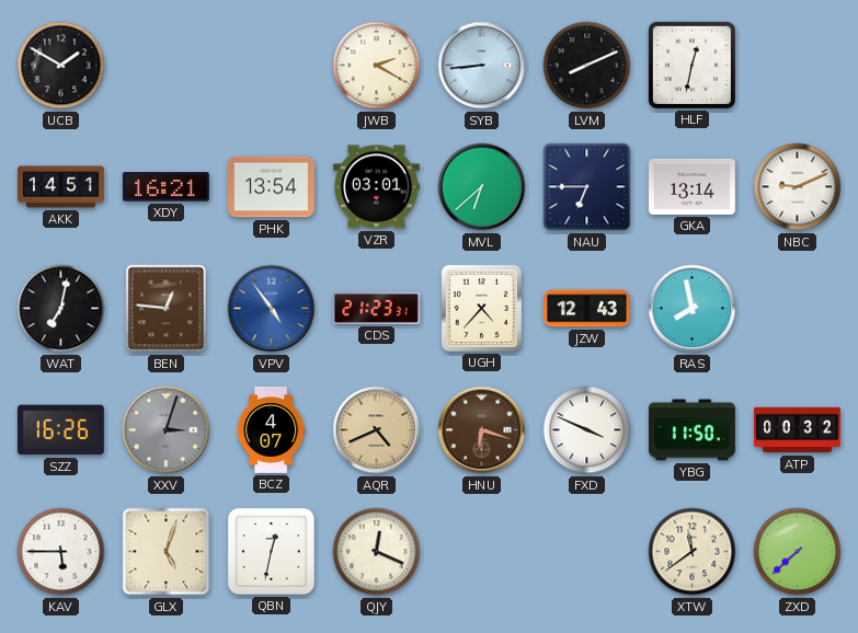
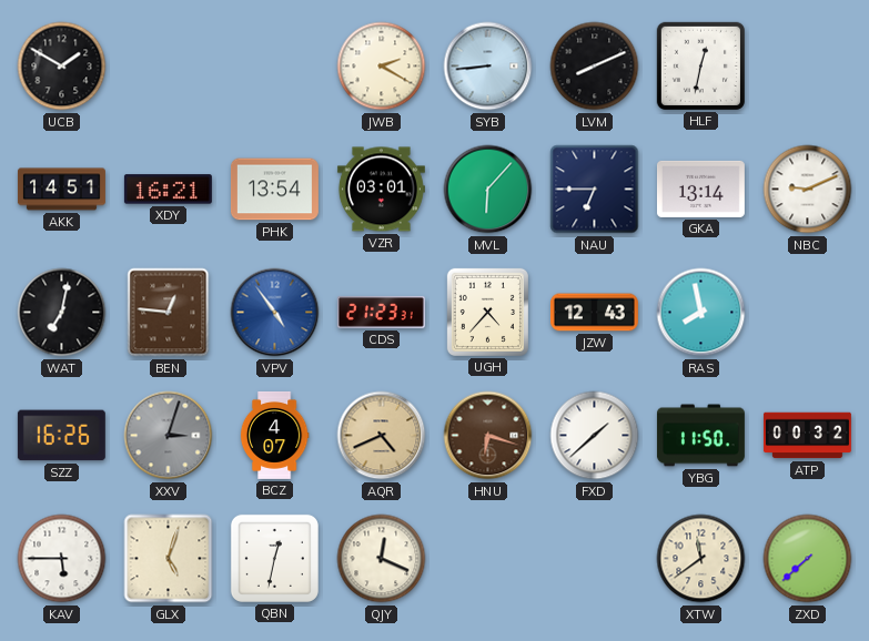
MVL: 6:38 -> 6:07
FXD: 3:49 -> 1:38
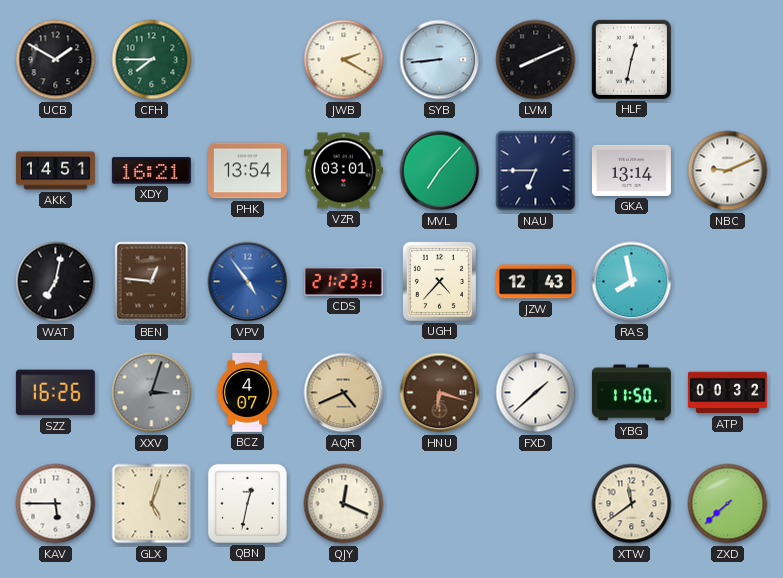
CFH: none -> 7:45
MVL: 6:07 -> 7:07
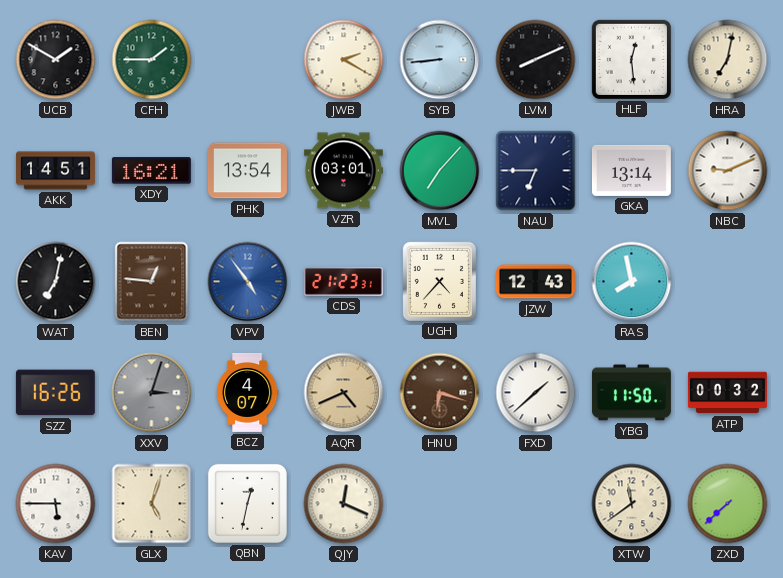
CFH: 7:45 -> 1:45
HLF: 12:32 -> 12:29
HRA: none -> 7:02
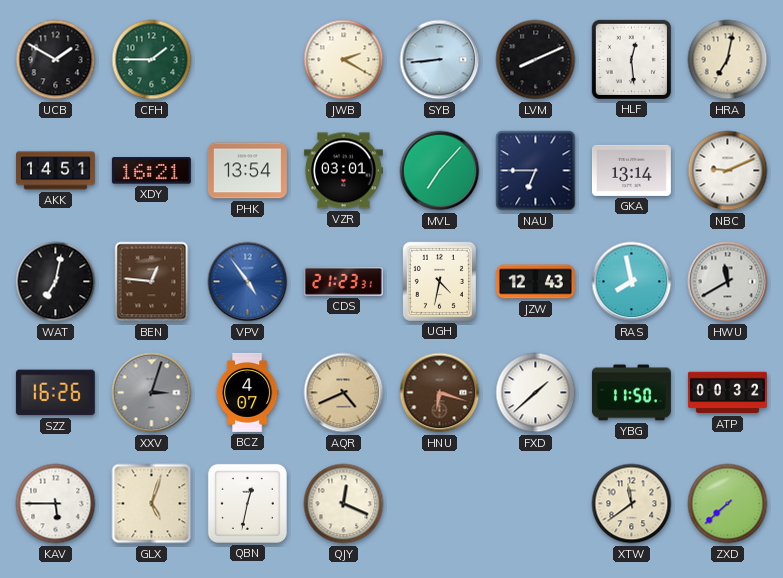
UGH: 4:37 -> 4:32
HWU: none -> 11:40
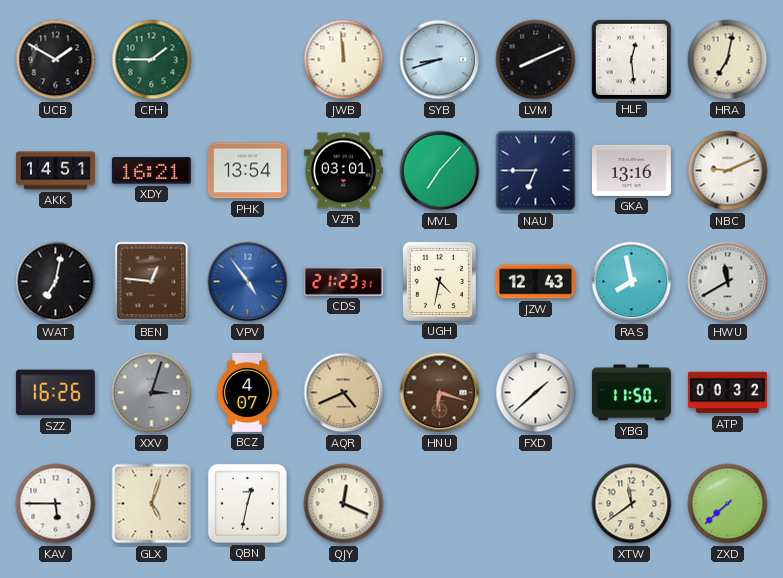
JWB: 2:20 -> 11:59
SYB: 8:44 -> 8:42
GKA: 13:14 -> 13:16
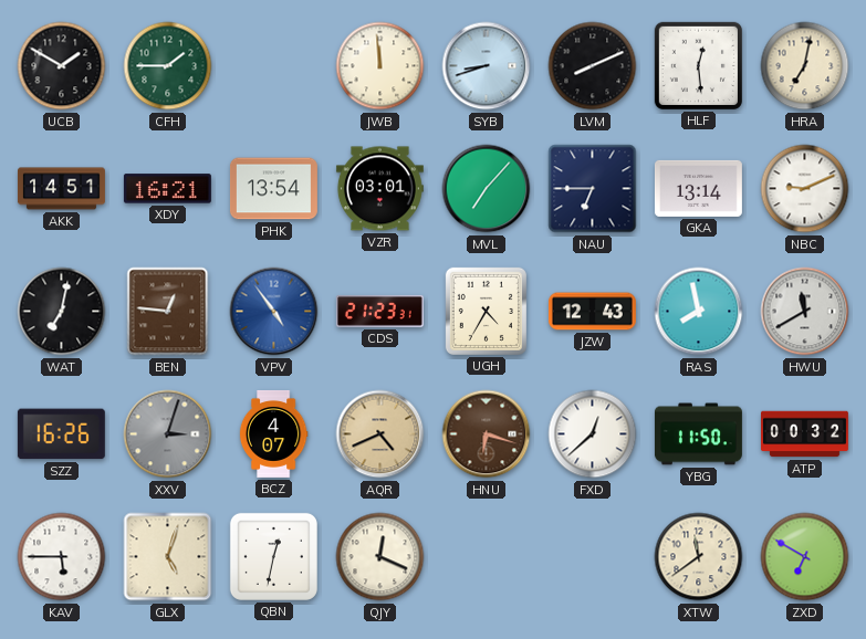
GKA: 13:16 -> 13:14
UGH: 4:32 -> 4:35
FXD: 1:38 -> 12:38
ZXD: 7:38 -> 6:50
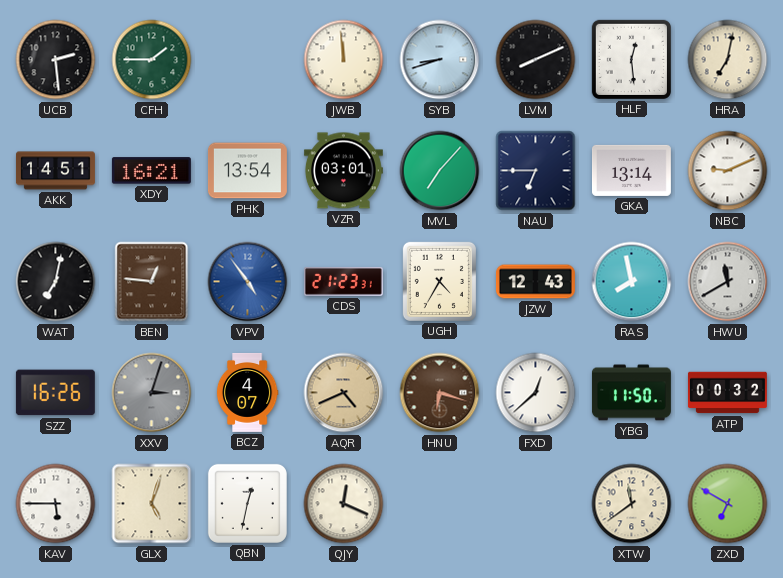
UCB: 1:50 -> 2:29
